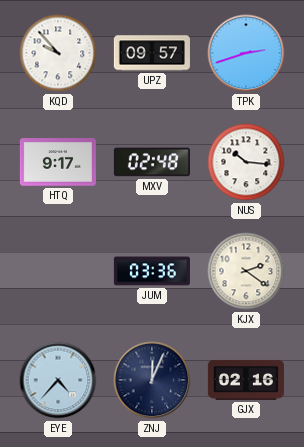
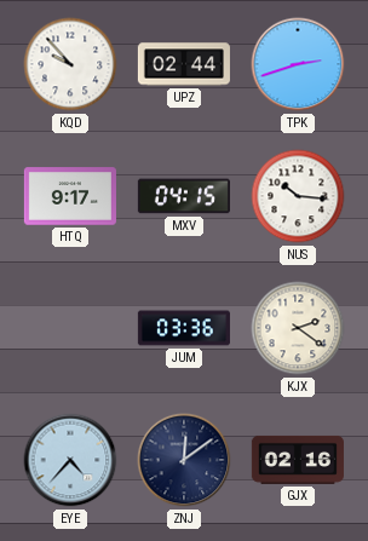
UPZ: 09:57 -> 02:44
MXV: 02:48 -> 04:15
ZNJ: 12:04 -> 12:09
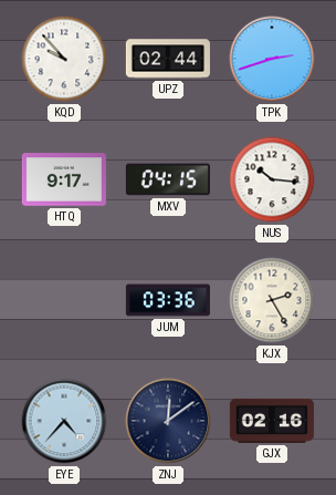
KJX: 2:21 -> 2:25
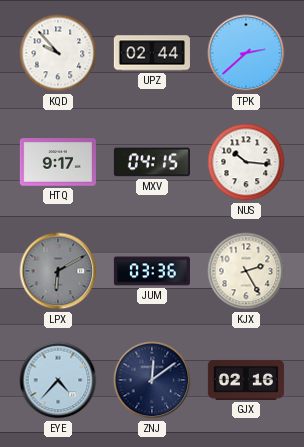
TPK: 2:42 -> 2:38
LPX: none -> 6:10
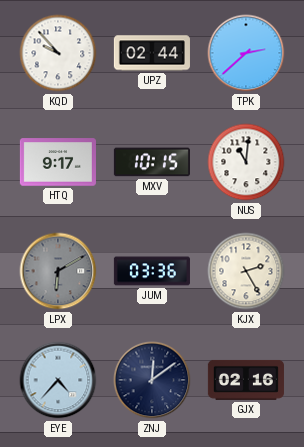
MXV: 04:15 -> 10:15
NUS: 10:16 -> 11:01
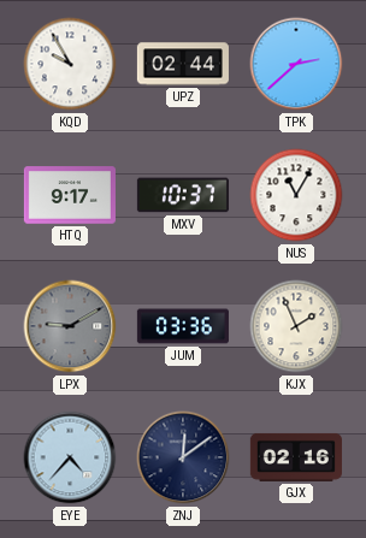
KQD: 9:53 -> 9:55
MXV: 10:15 -> 10:37
NUS: 11:01 -> 11:05
LPX: 6:10 -> 9:10
KJX: 2:25 -> 1:56
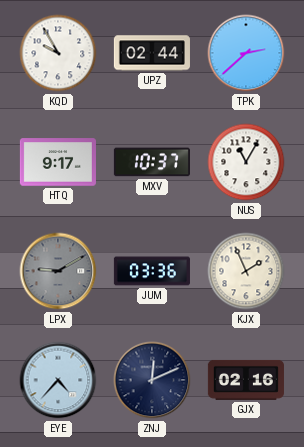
ZNJ: 12:09 -> 12:11
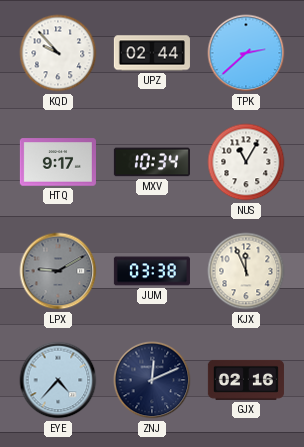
KQD: 9:55 -> 9:53
MXV: 10:37 -> 10:34
JUM: 03:36 -> 03:38
KJX: 1:56 -> 11:56
